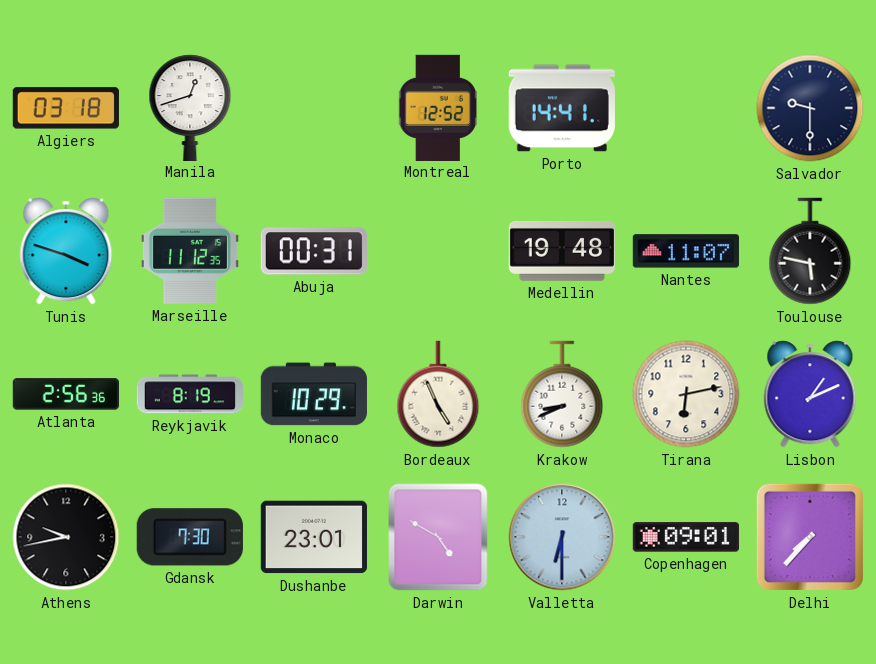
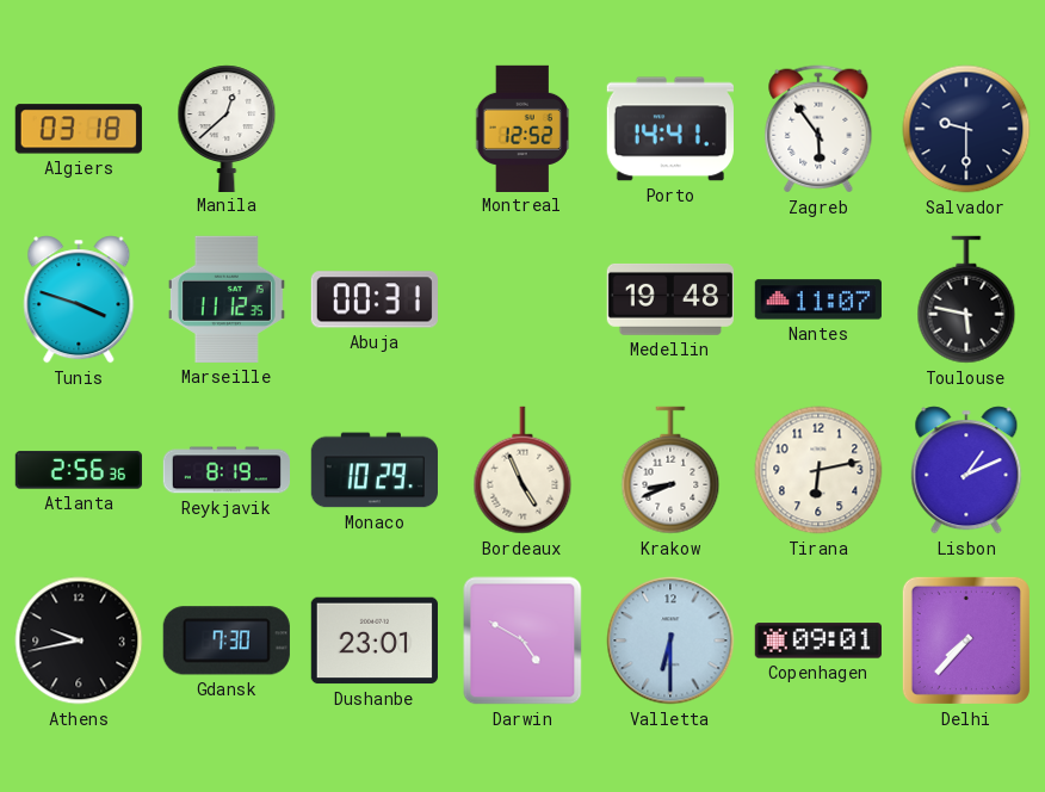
Manila: 12:42 -> 12:38
Zagreb: none -> 5:54
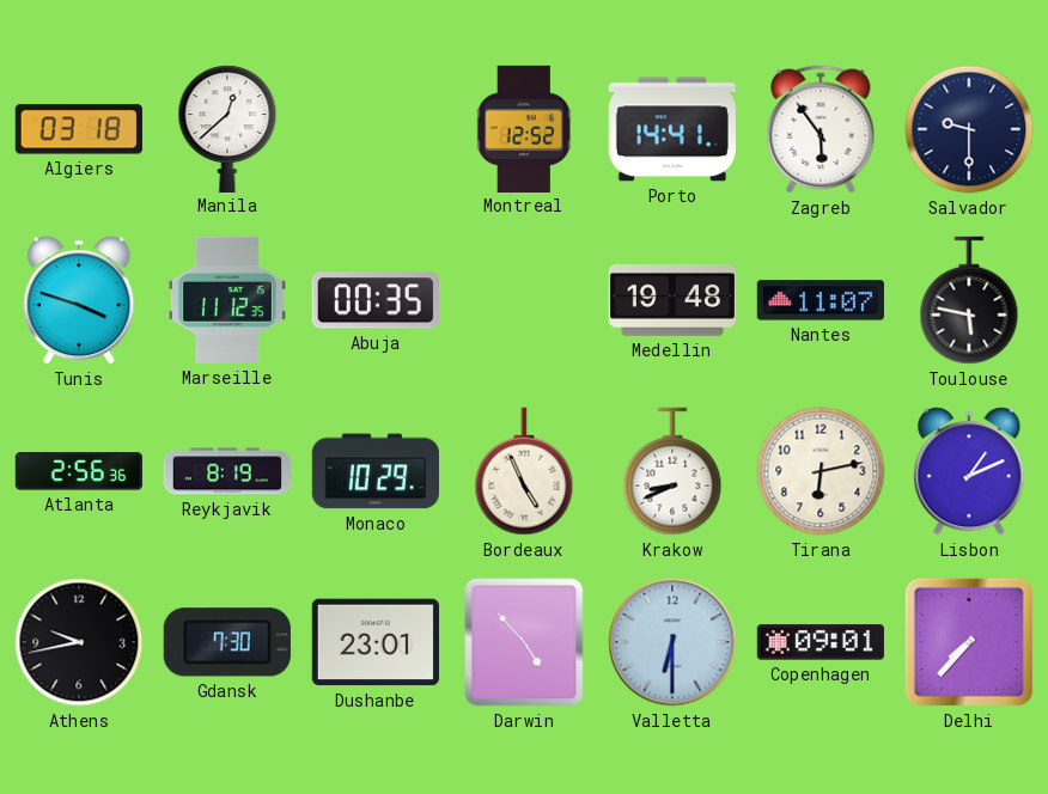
Abuja: 00:31 -> 00:35
Darwin: 4:50 -> 4:53
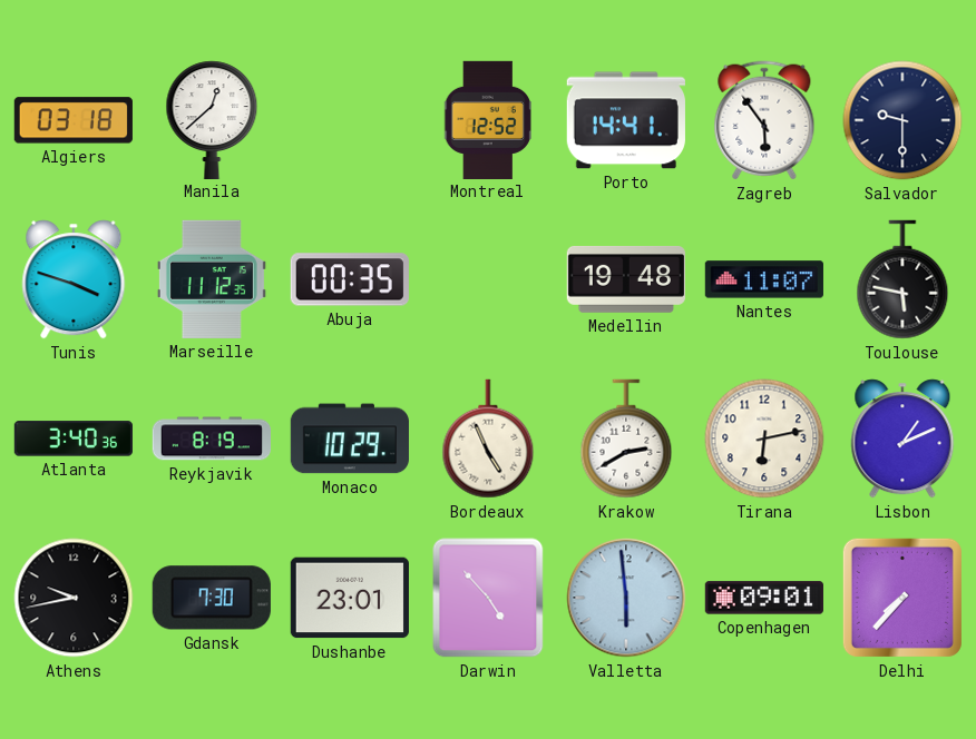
Atlanta: 2:56 -> 3:40
Krakow: 8:41 -> 2:40
Valletta: 6:30 -> 5:59
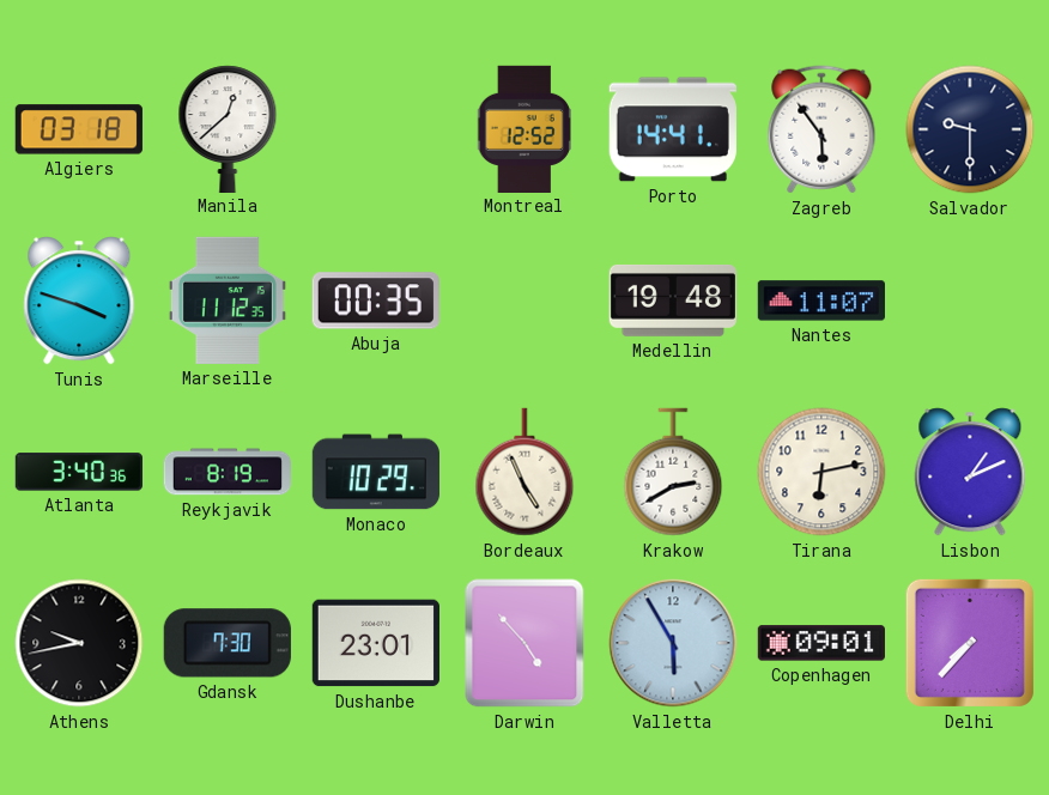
Toulouse: 5:47 -> none
Valletta: 5:59 -> 5:55
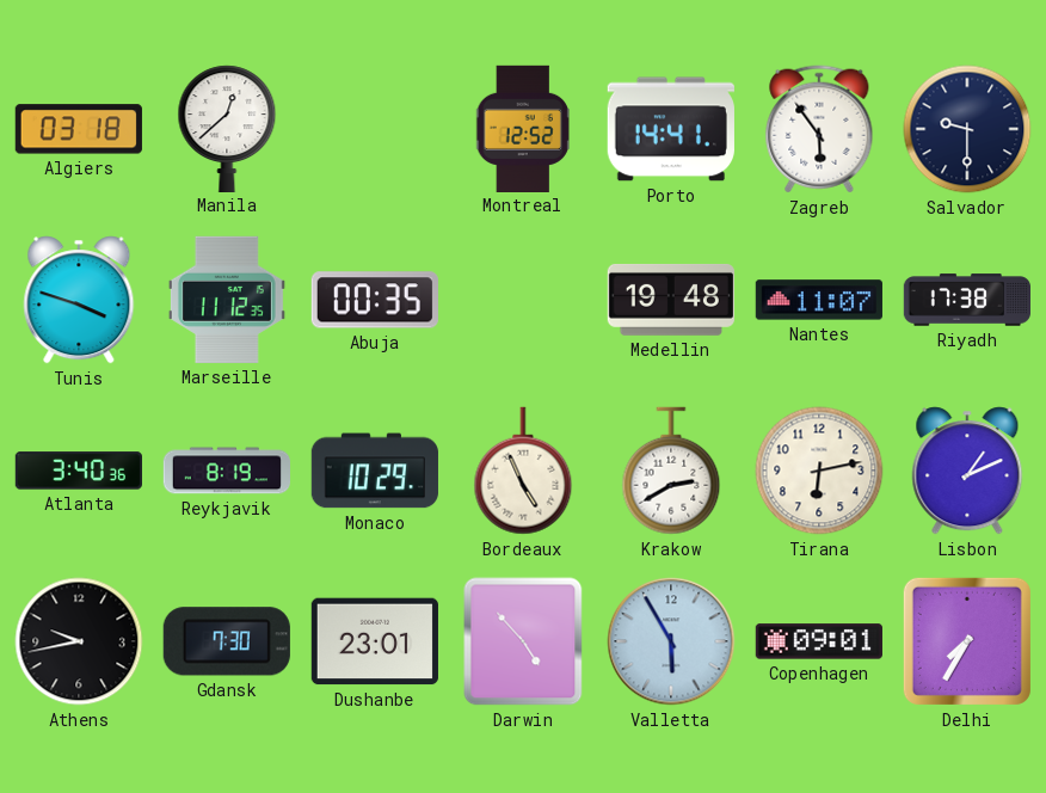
Riyadh: none -> 17:38
Delhi: 7:37 -> 7:35
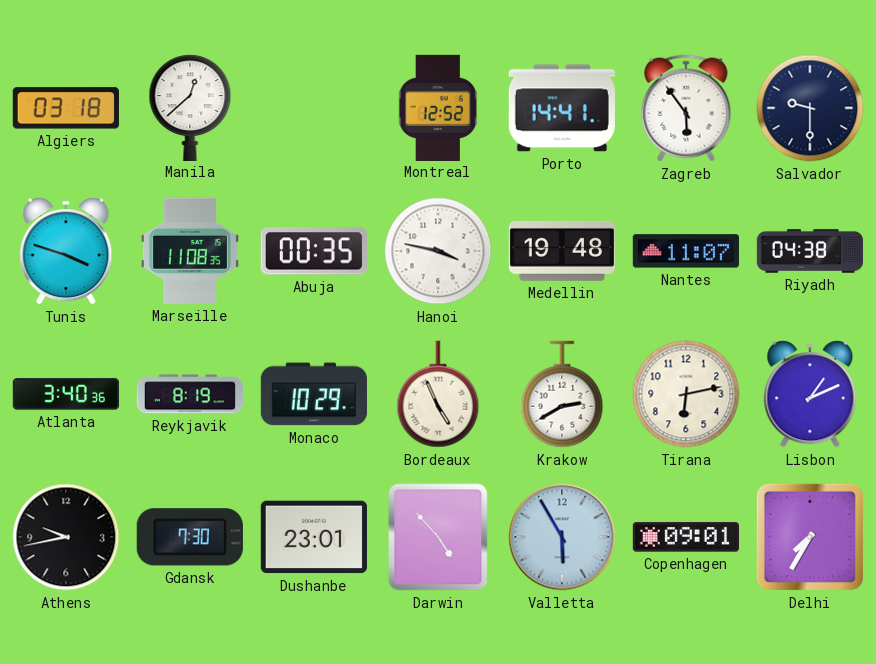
Marseille: 11:12 -> 11:08
Hanoi: none -> 3:47
Riyadh: 17:38 -> 04:38
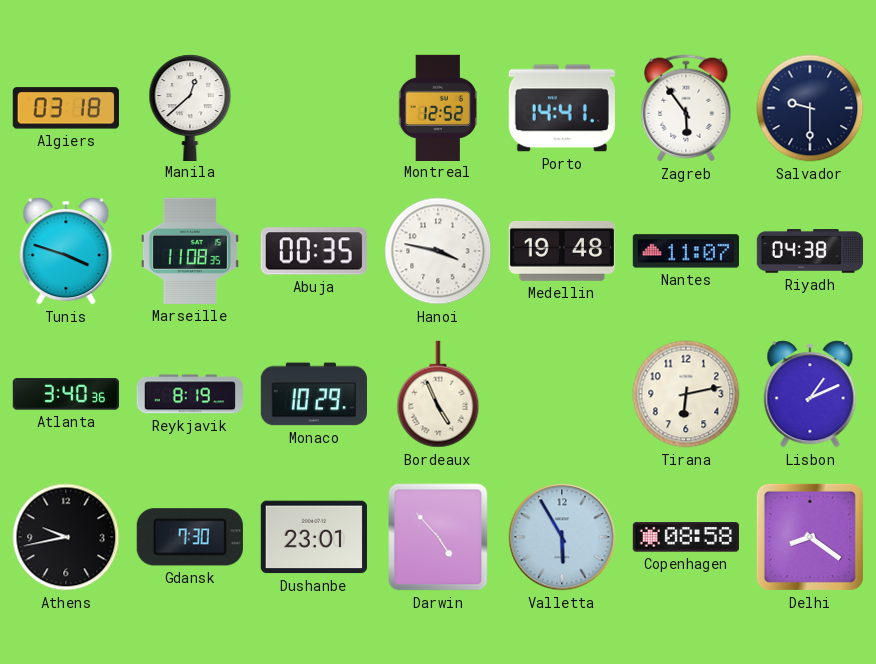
Krakow: 2:40 -> none
Copenhagen: 09:01 -> 08:58
Delhi: 7:35 -> 8:21
